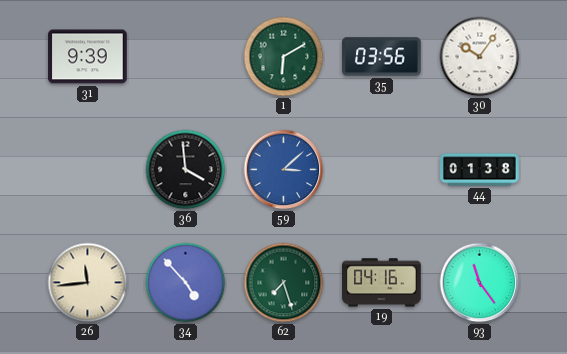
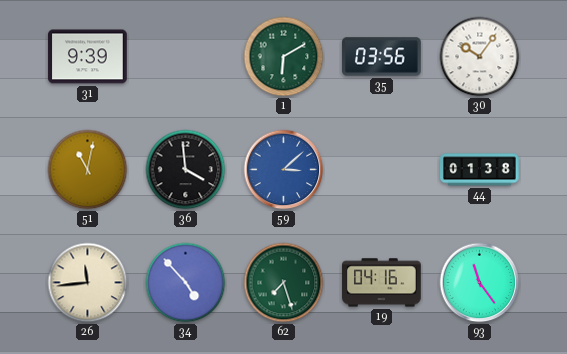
51: none -> 11:02
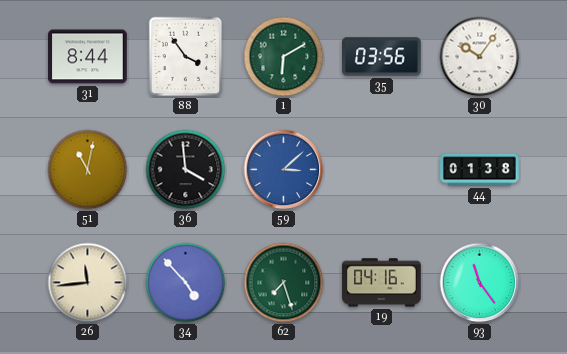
31: 9:39 -> 8:44
88: none -> 3:54
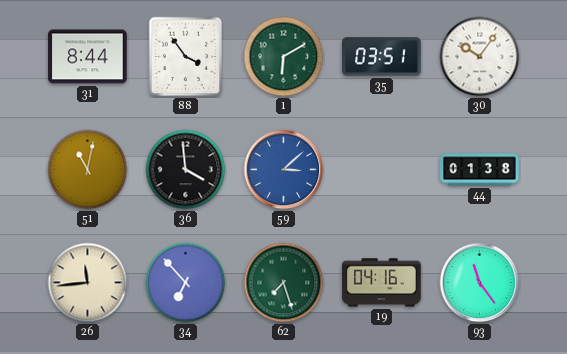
35: 03:56 -> 03:51
34: 4:53 -> 6:53
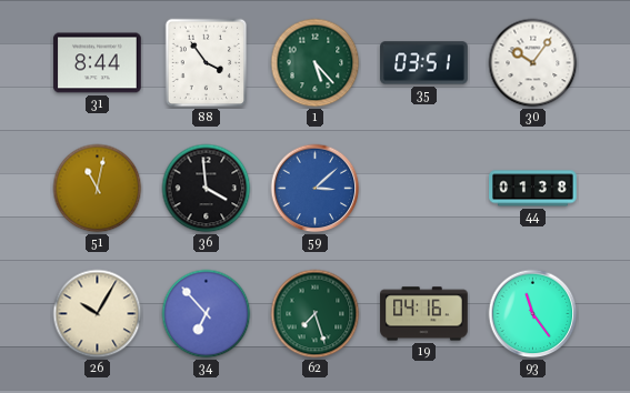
1: 6:10 -> 5:23
26: 11:44 -> 10:05
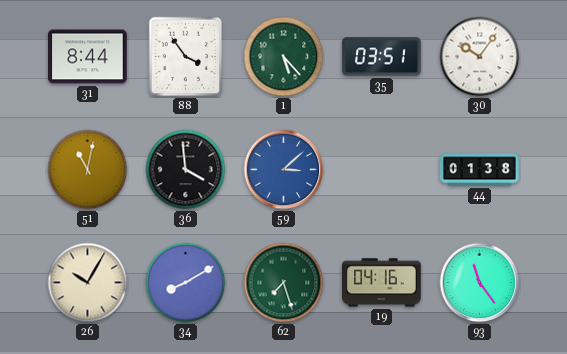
34: 6:53 -> 8:10
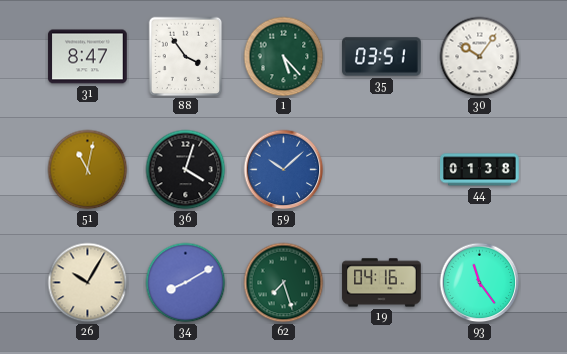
31: 8:44 -> 8:47
36: 3:59 -> 4:03
59: 3:08 -> 10:08
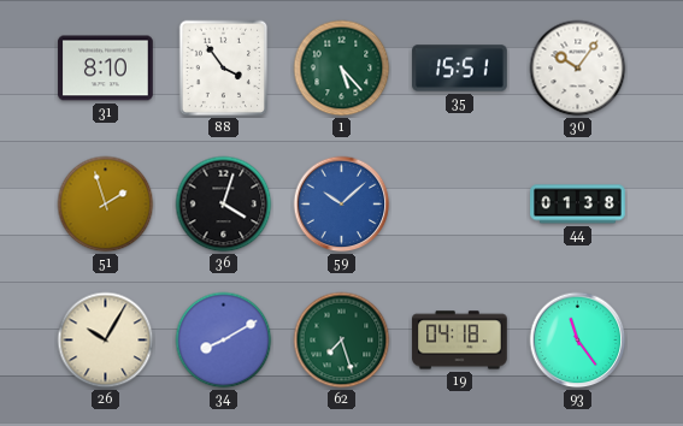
31: 8:47 -> 8:10
35: 03:51 -> 15:51
51: 11:02 -> 1:57
19: 04:16 -> 04:18
